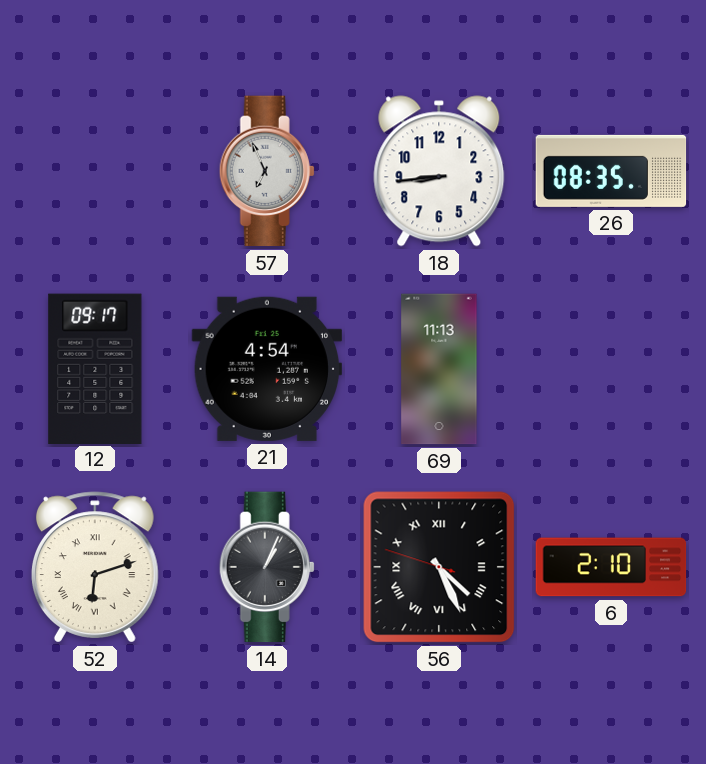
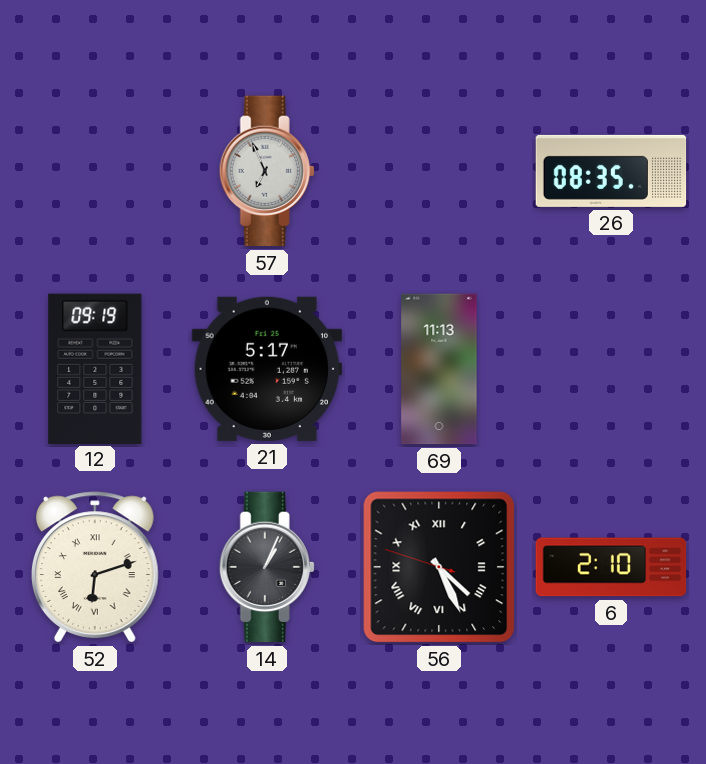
18: 8:44 -> none
12: 09:17 -> 09:19
21: 4:54 -> 5:17
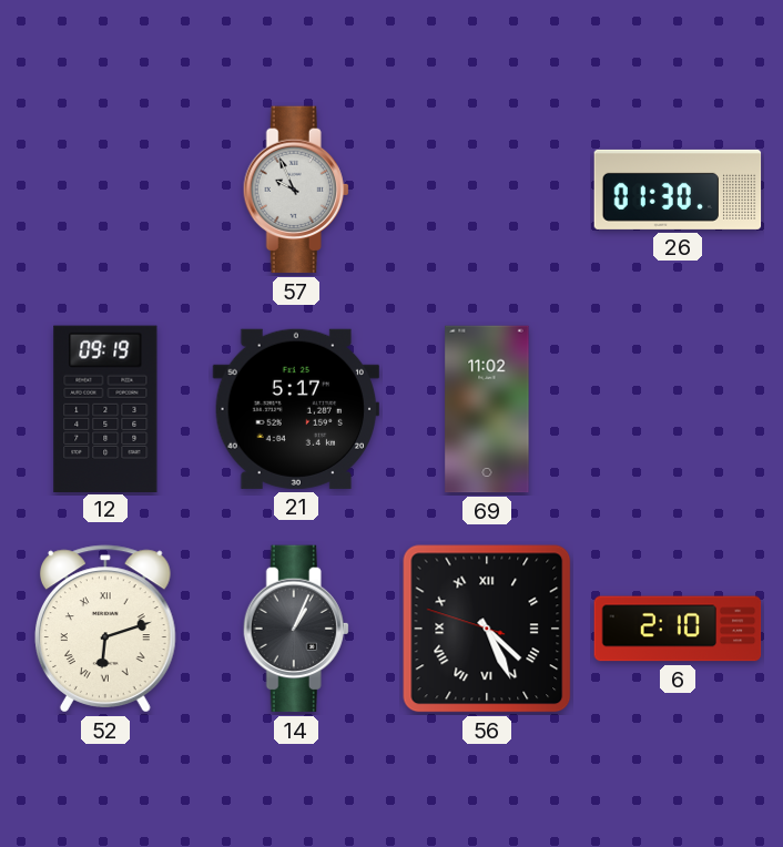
57: 6:56 -> 9:56
26: 08:35 -> 01:30
69: 11:13 -> 11:02
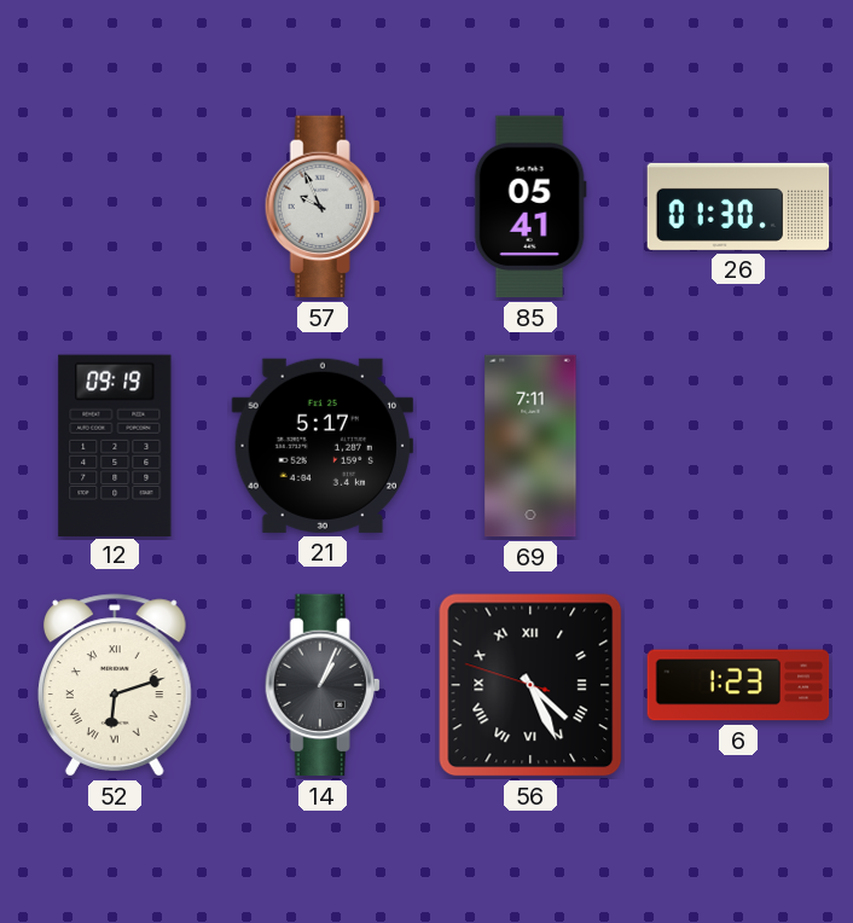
85: none -> 05:41
69: 11:02 -> 7:11
6: 2:10 -> 1:23
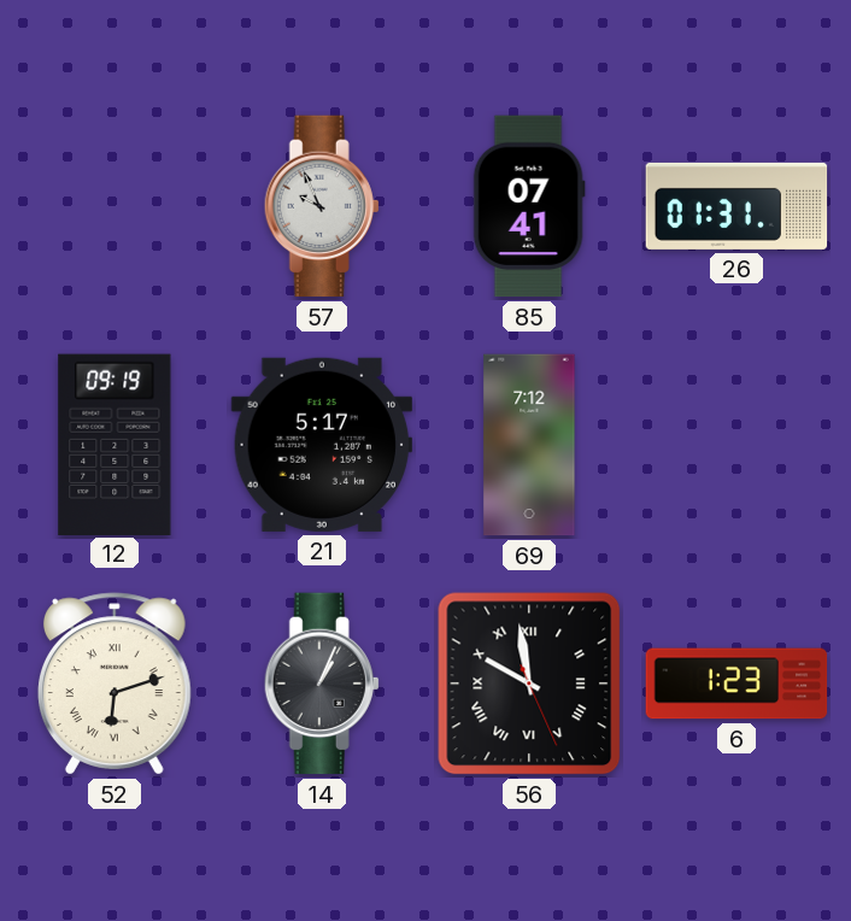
85: 05:41 -> 07:41
26: 01:30 -> 01:31
69: 7:11 -> 7:12
56: 4:25 -> 9:58
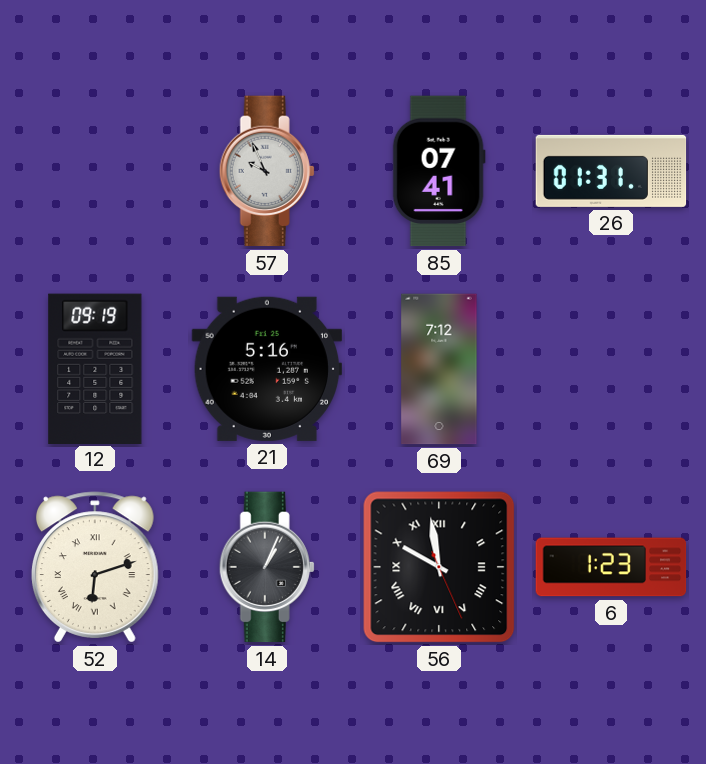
21: 5:17 -> 5:16
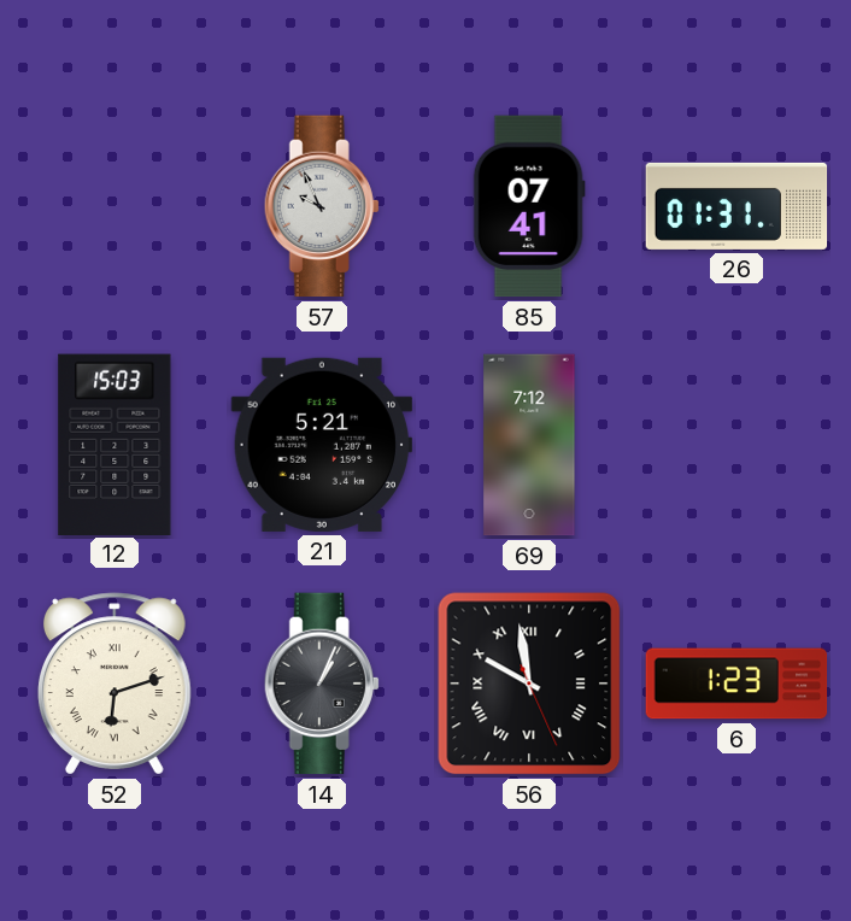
12: 09:19 -> 15:03
21: 5:16 -> 5:21
